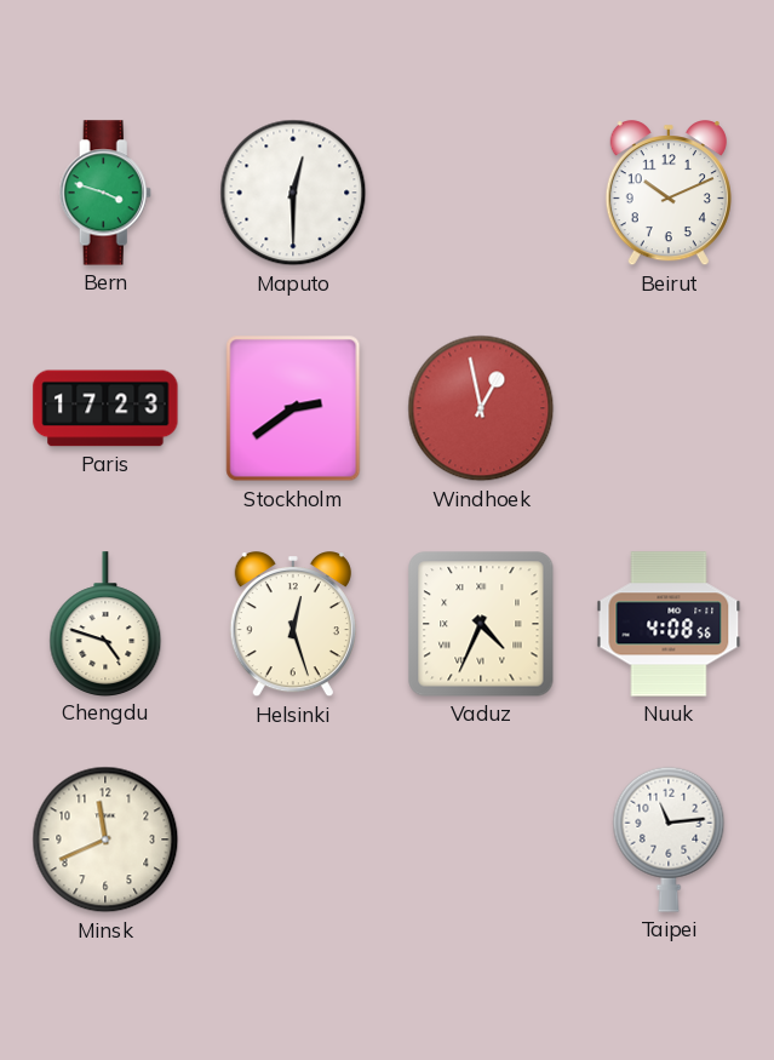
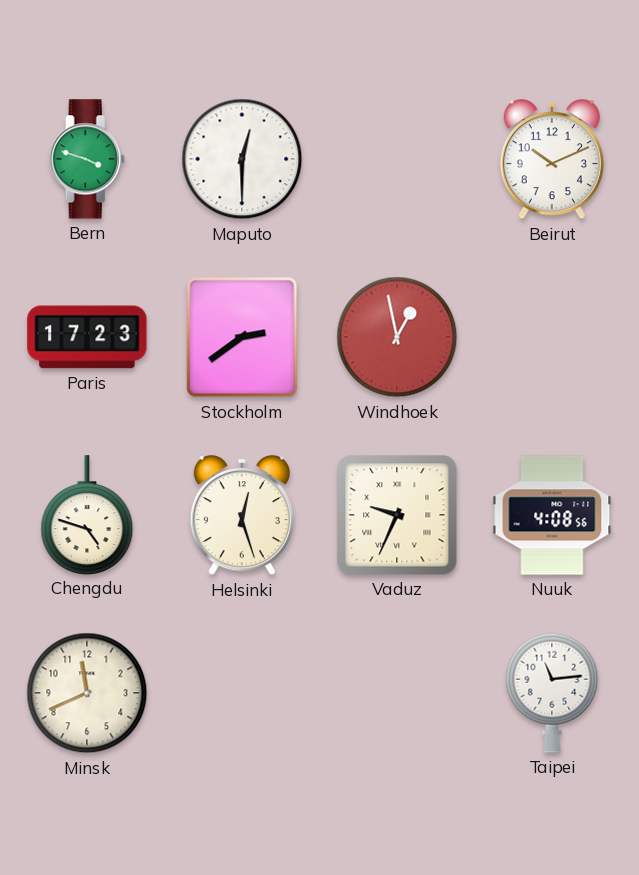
Vaduz: 4:34 -> 9:34
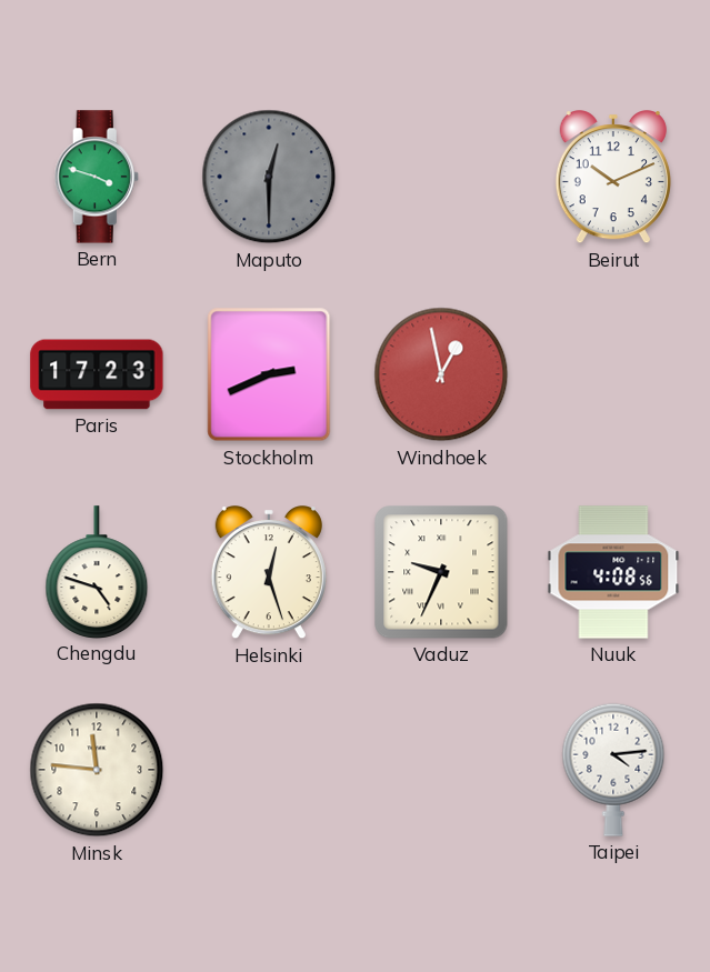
Maputo dial: white -> grey
Stockholm: 2:39 -> 2:41
Minsk: 11:41 -> 11:46
Taipei: 11:14 -> 4:14
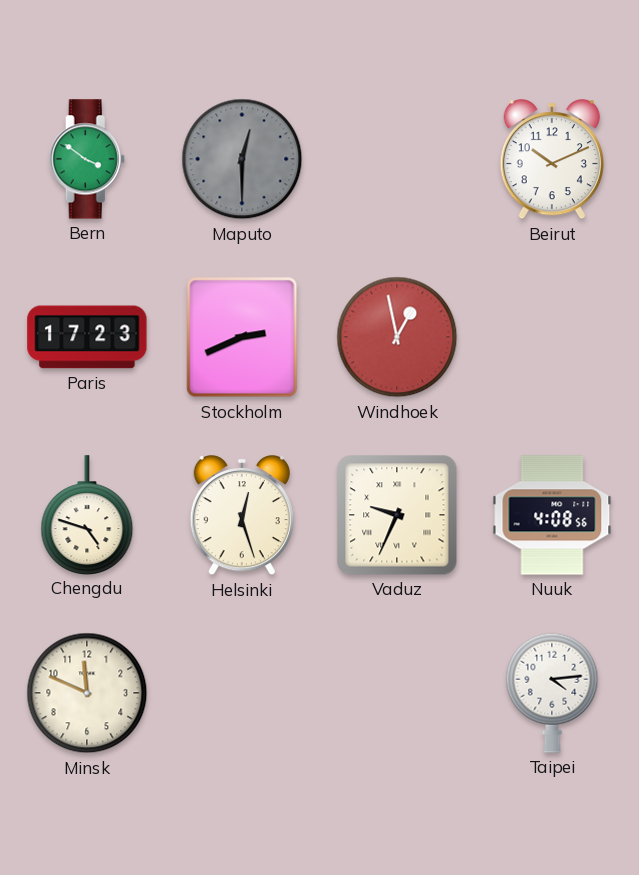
Bern: 3:48 -> 3:51
Minsk: 11:46 -> 11:49
